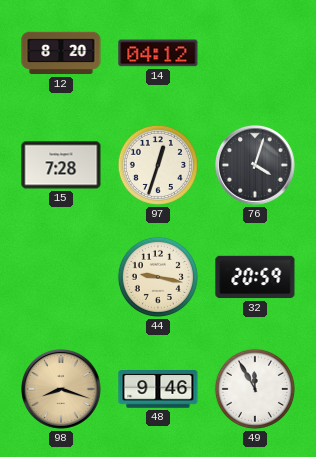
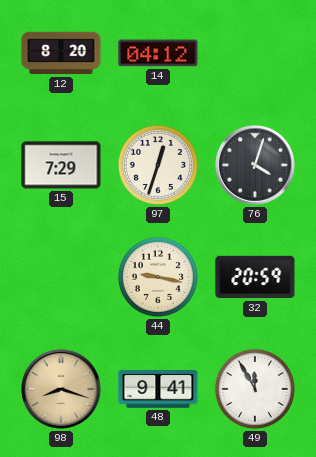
15: 7:28 -> 7:29
48: 9:46 -> 9:41
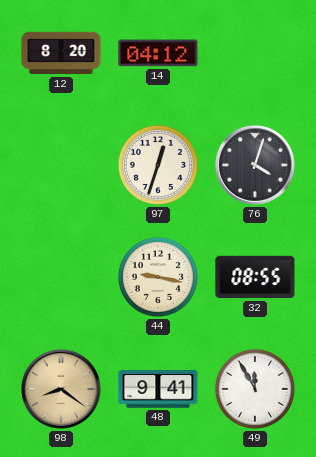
15: 7:29 -> none
32: 20:59 -> 08:55
98: 8:18 -> 8:21
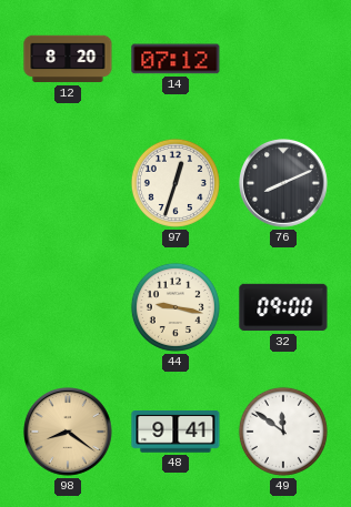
14: 04:12 -> 07:12
76: 4:03 -> 8:11
32: 08:55 -> 09:00
49: 11:55 -> 11:51
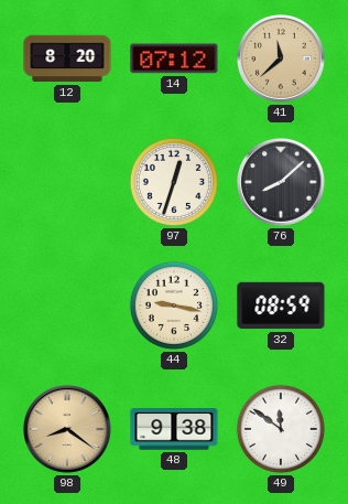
41: none -> 11:38
76: 8:11 -> 8:08
32: 09:00 -> 08:59
48: 9:41 -> 9:38
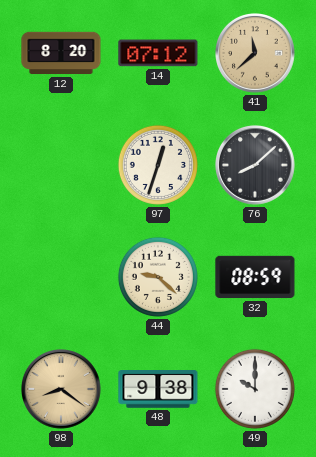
44: 9:17 -> 9:22
49: 11:51 -> 10:00
